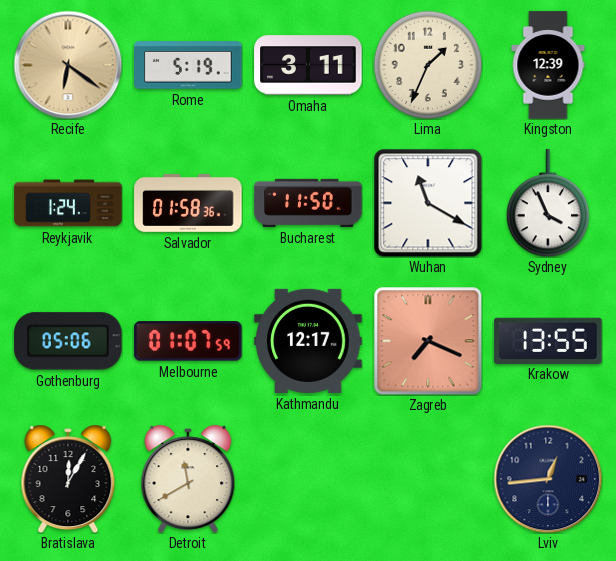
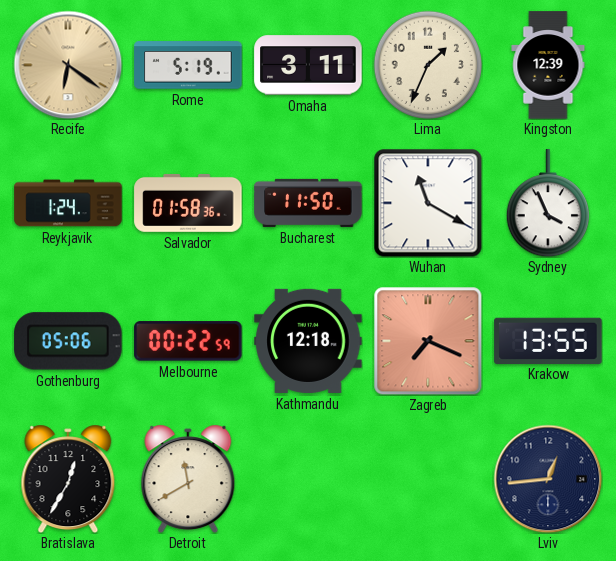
Melbourne: 01:07 -> 00:22
Kathmandu: 12:17 -> 12:18
Bratislava: 12:05 -> 12:35
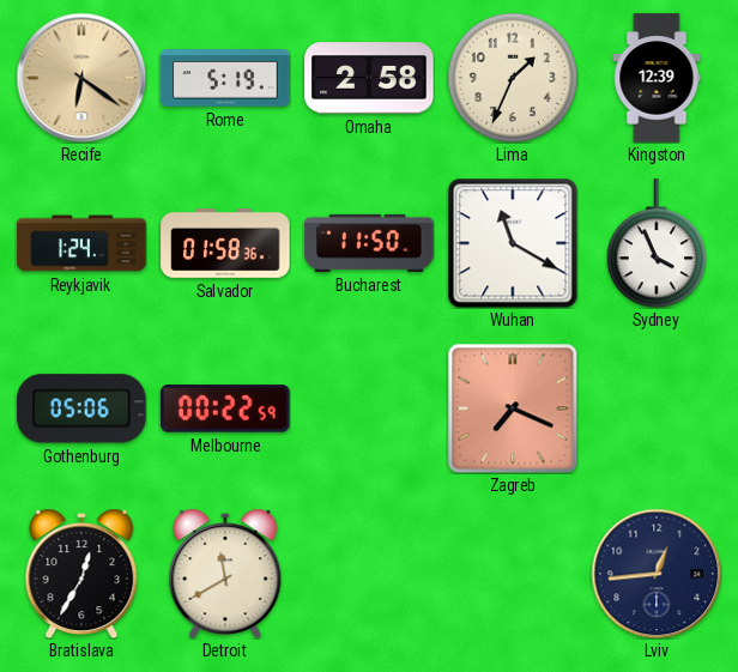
Omaha: 3:11 -> 2:58
Kathmandu: 12:18 -> none
Krakow: 13:55 -> none
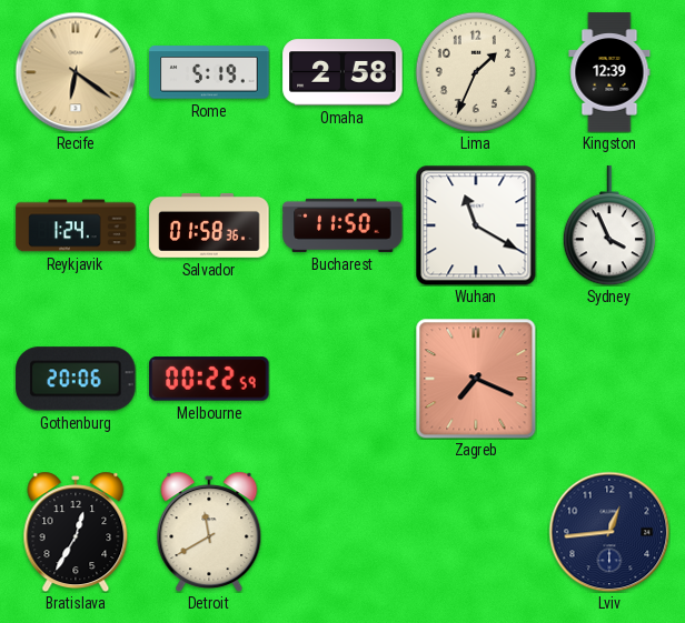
Gothenburg: 05:06 -> 20:06
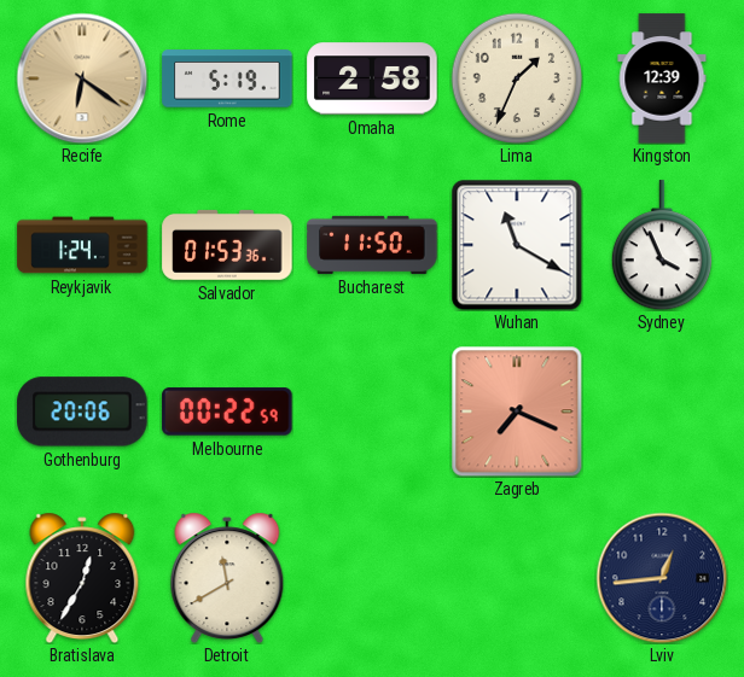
Salvador: 01:58 -> 01:53
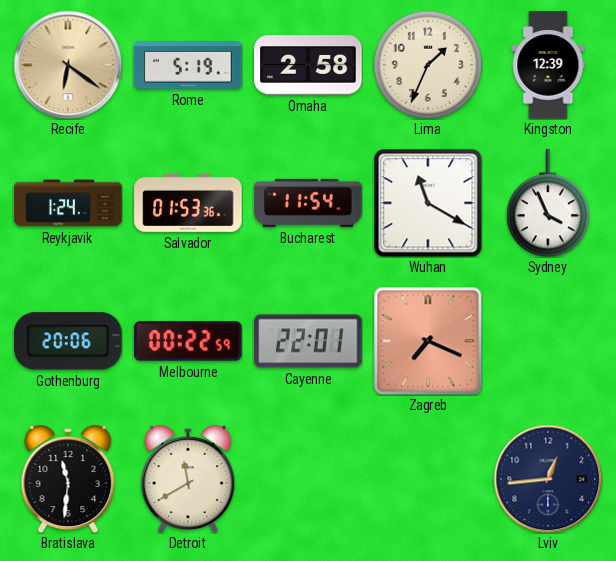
Bucharest: 11:50 -> 11:54
Cayenne: none -> 22:01
Bratislava: 12:35 -> 11:31
